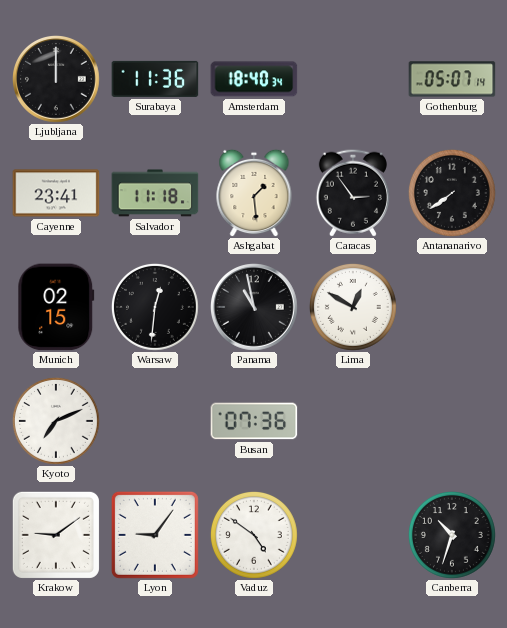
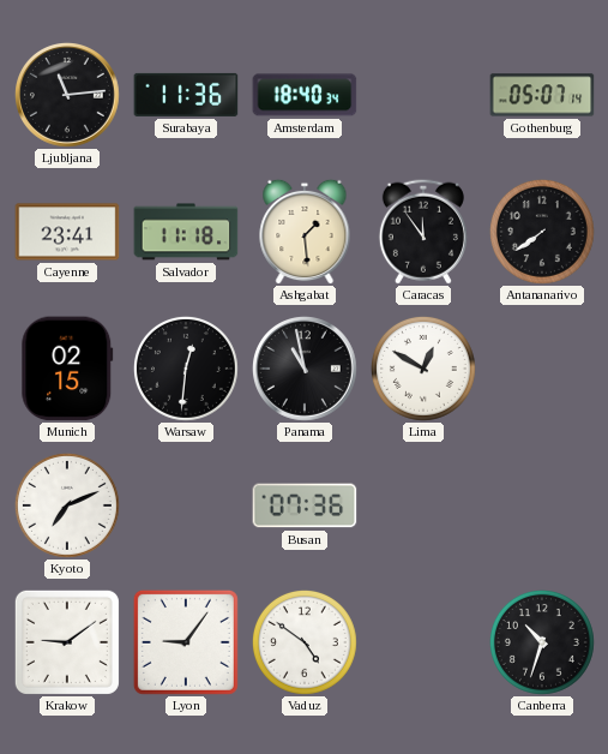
Ljubljana: 12:00 -> 11:14
Caracas: 2:54 -> 11:54
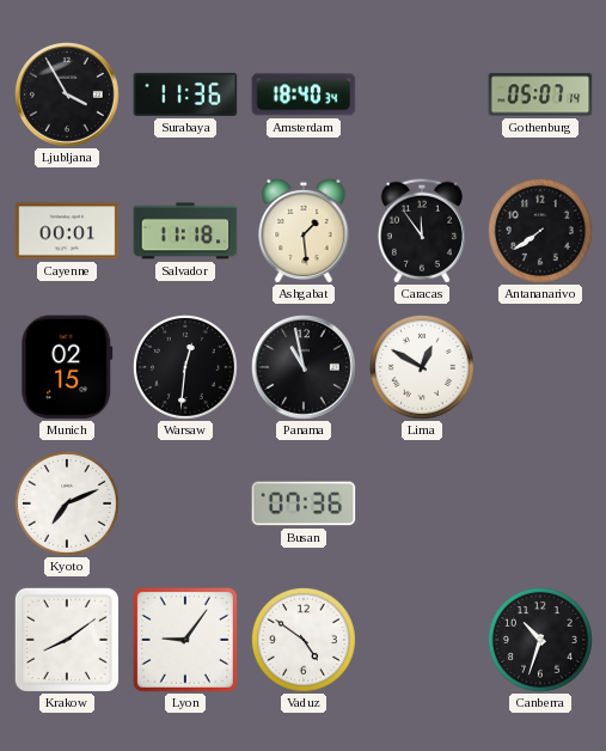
Ljubljana: 11:14 -> 3:55
Cayenne: 23:41 -> 00:01
Krakow: 9:09 -> 8:09
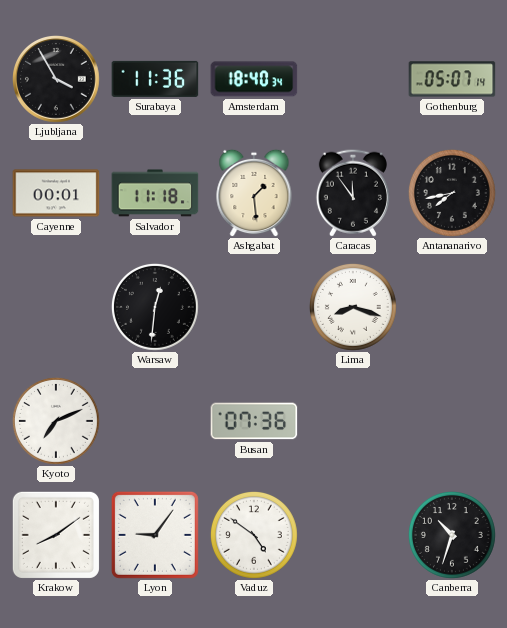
Antananarivo: 7:39 -> 7:43
Munich: 02:15 -> none
Panama: 10:58 -> none
Lima: 12:50 -> 8:18
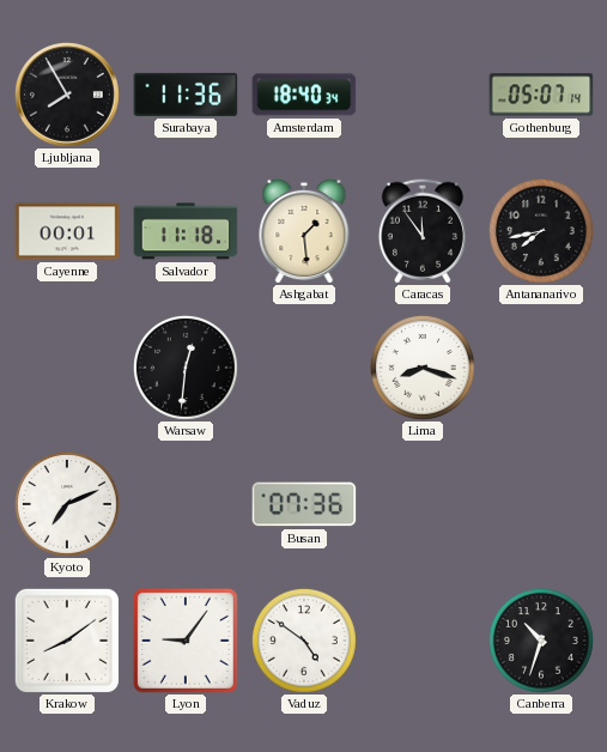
Ljubljana: 3:55 -> 7:55
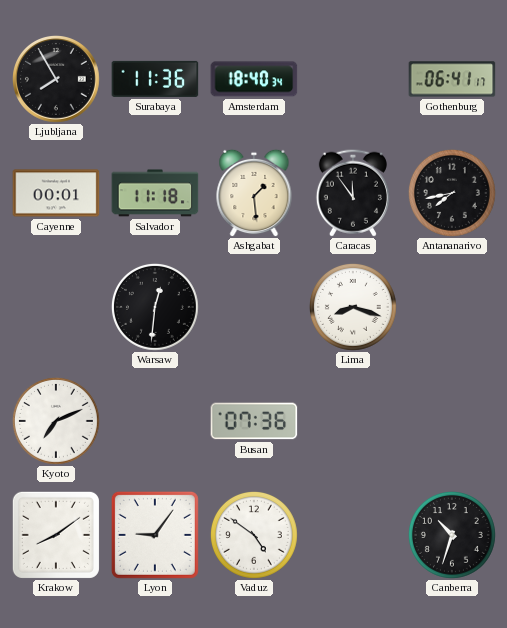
Gothenburg: 05:07 -> 06:41
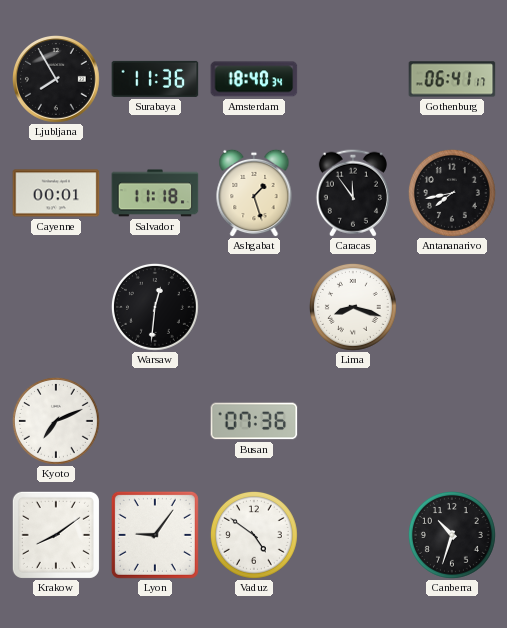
Ashgabat: 1:29 -> 1:27
